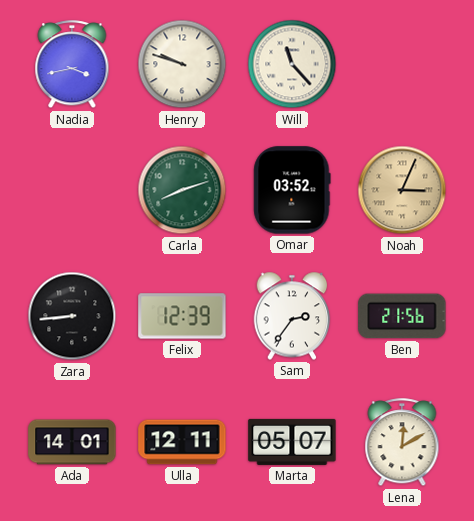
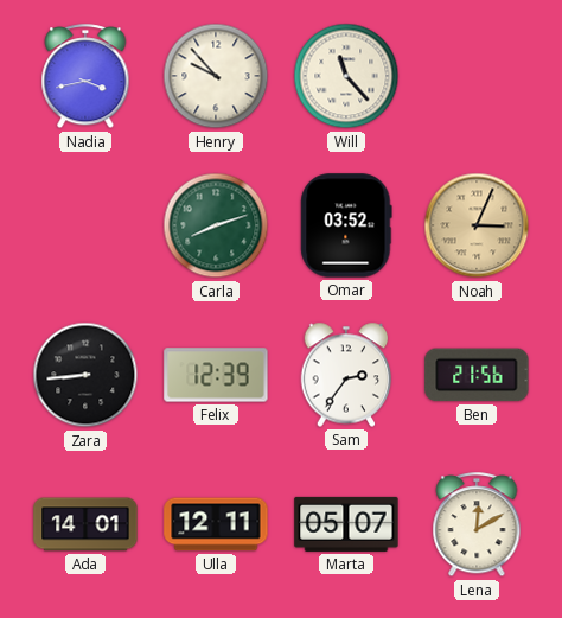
Henry: 9:48 -> 9:53
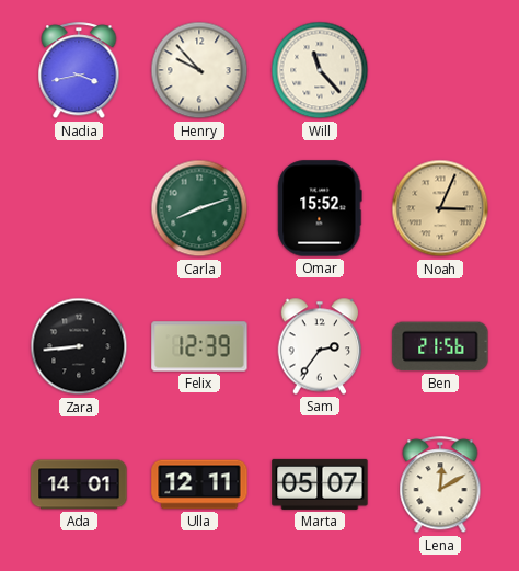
Omar: 03:52 -> 15:52
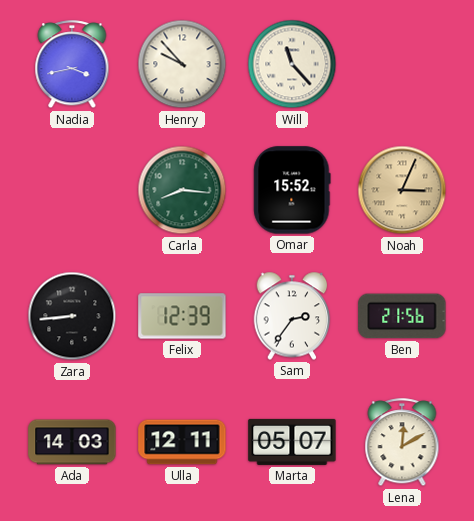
Carla: 8:12 -> 8:16
Ada: 14:01 -> 14:03
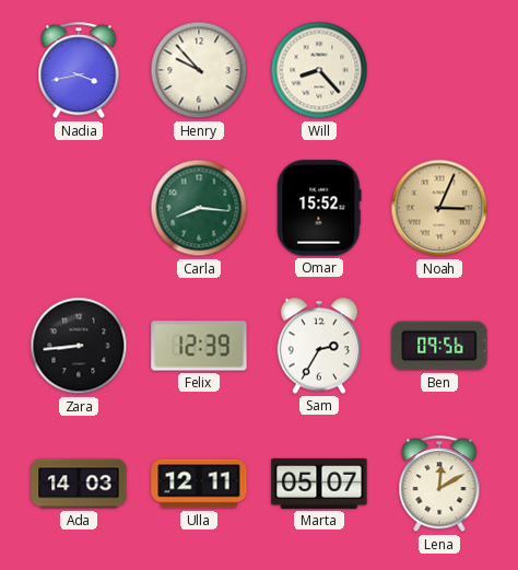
Will: 11:23 -> 8:23
Sam: 2:36 -> 2:35
Ben: 21:56 -> 09:56
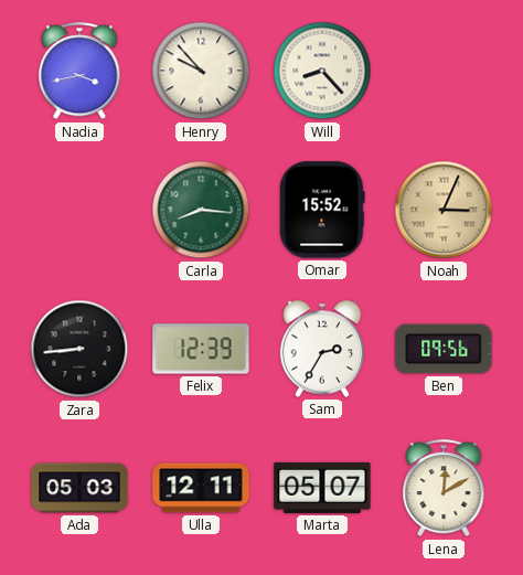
Ada: 14:03 -> 05:03
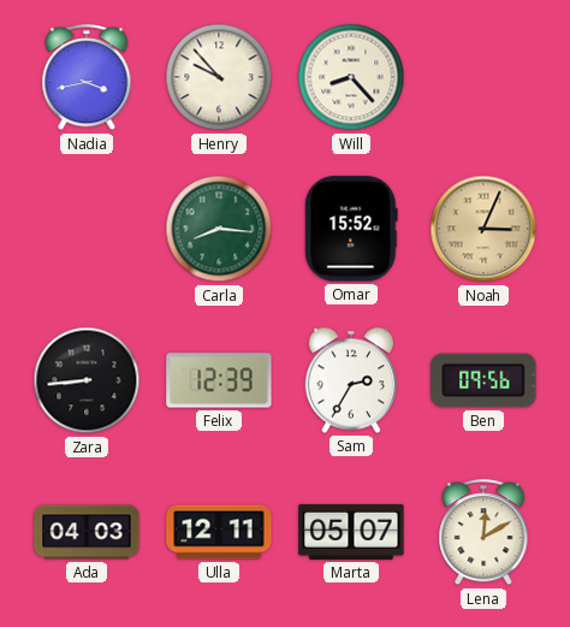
Ada: 05:03 -> 04:03
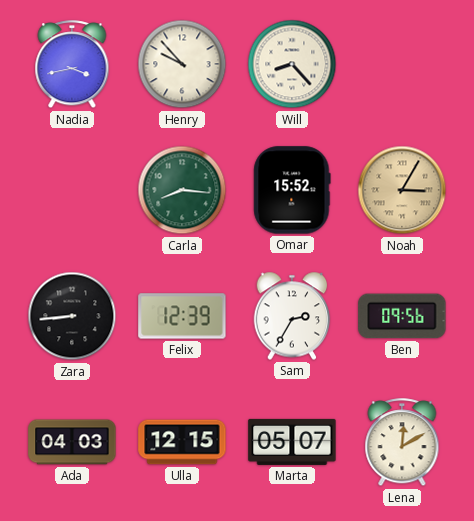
Noah: 3:04 -> 3:05
Ulla: 12:11 -> 12:15
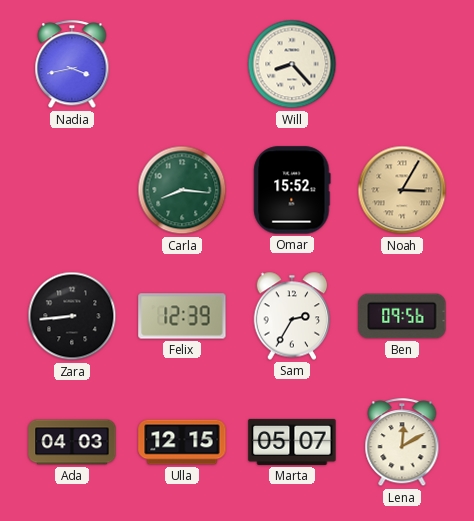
Henry: 9:53 -> none
